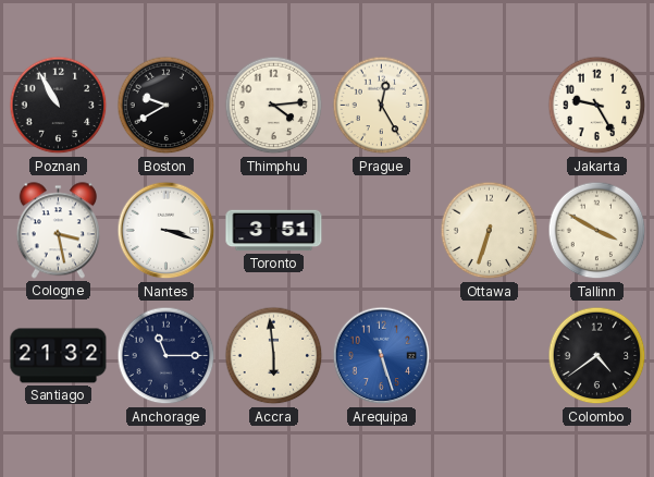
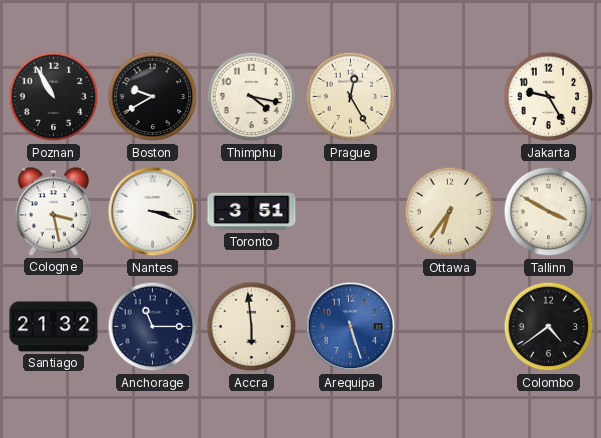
Thimphu: 4:14 -> 4:17
Ottawa: 6:33 -> 6:36
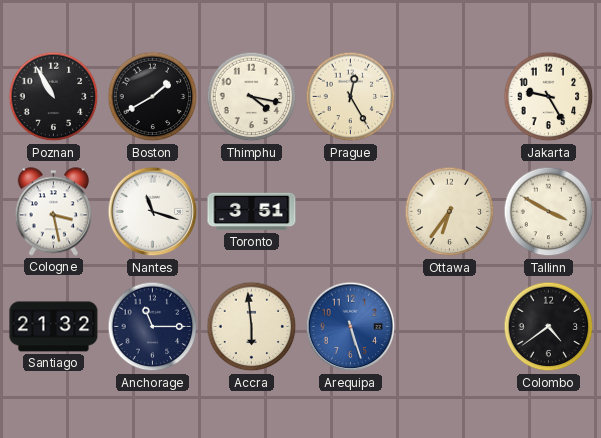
Boston: 9:40 -> 1:40
Nantes: 3:18 -> 11:18
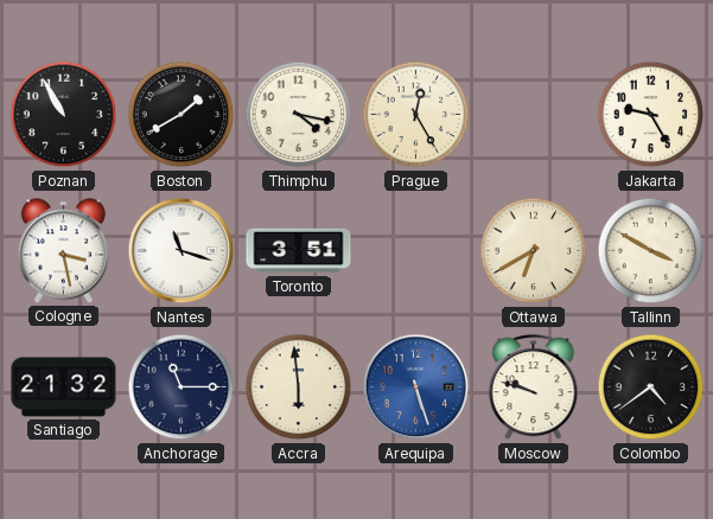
Ottawa: 6:36 -> 6:40
Moscow: none -> 9:48
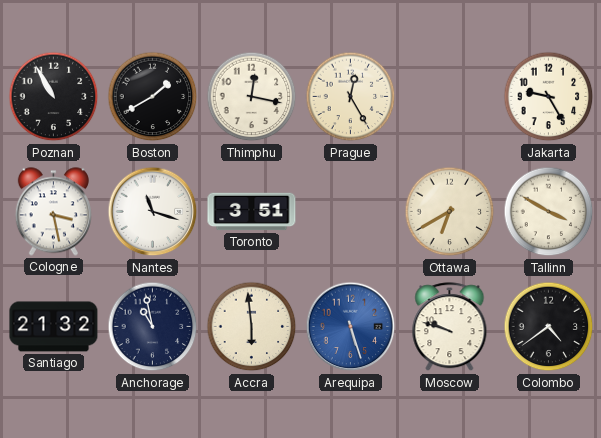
Thimphu: 4:17 -> 12:17
Anchorage: 11:15 -> 10:58
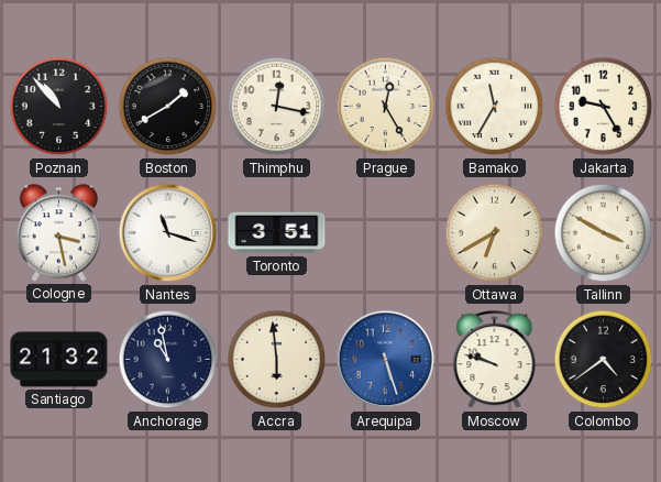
Poznan: 10:55 -> 10:53
Bamako: none -> 11:35
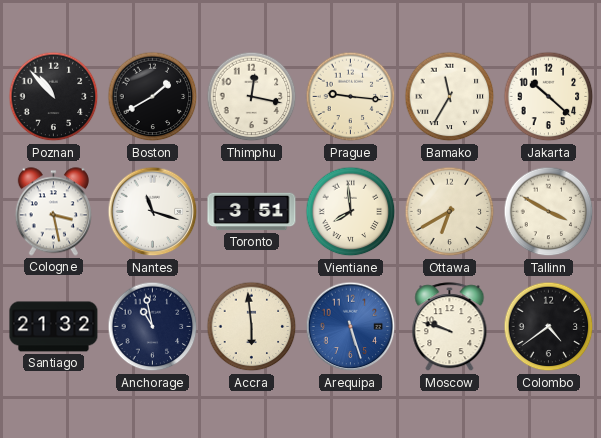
Prague: 12:25 -> 9:16
Jakarta: 9:25 -> 10:22
Vientiane: none -> 7:59
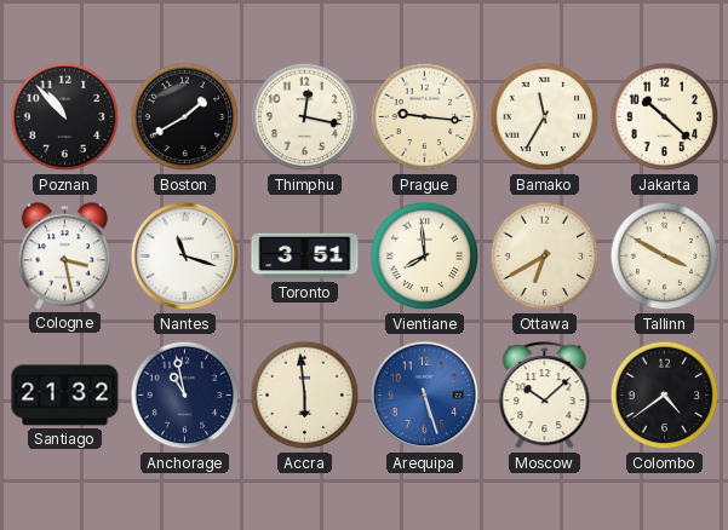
Moscow: 9:48 -> 10:08
